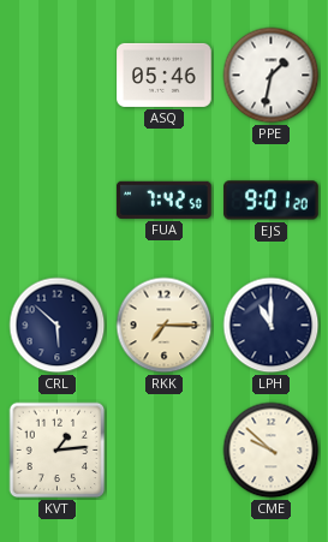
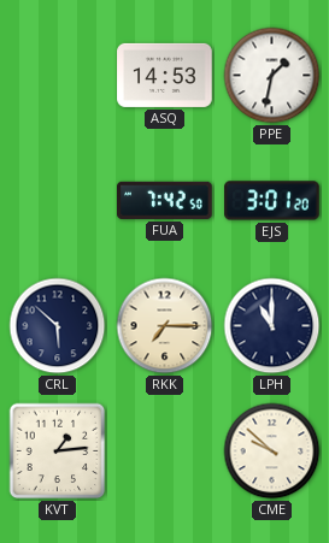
ASQ: 05:46 -> 14:53
EJS: 9:01 -> 3:01
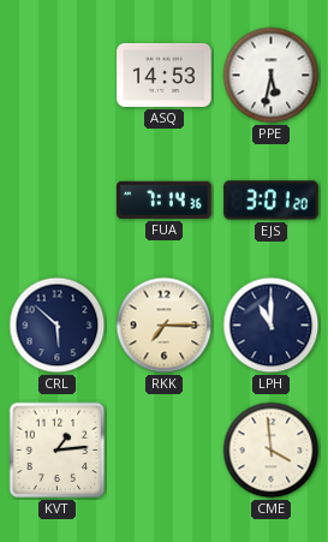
PPE: 1:32 -> 5:32
FUA: 7:42 -> 7:14
CME: 9:52 -> 3:59
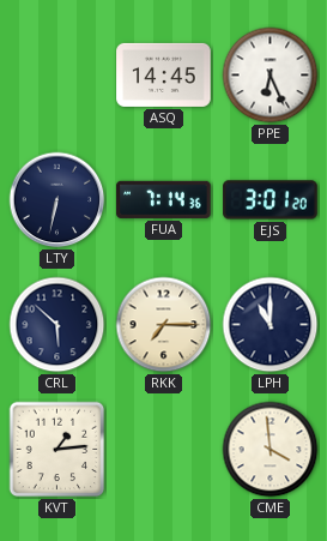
ASQ: 14:53 -> 14:45
PPE: 5:32 -> 6:26
LTY: none -> 6:32
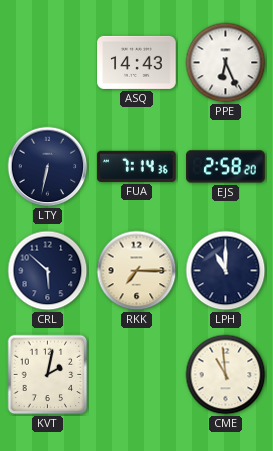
ASQ: 14:45 -> 14:43
EJS: 3:01 -> 2:58
KVT: 1:14 -> 2:02
CME: 3:59 -> 10:59
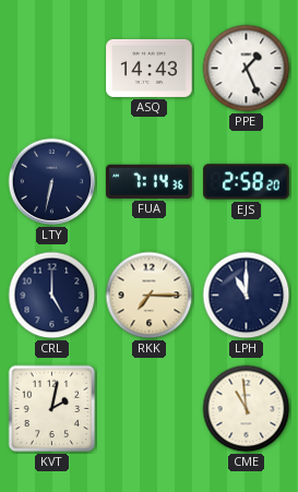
PPE: 6:26 -> 1:26
CRL: 5:52 -> 5:00
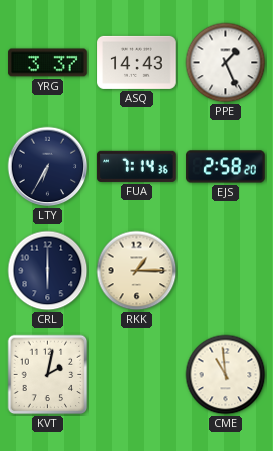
YRG: none -> 3:37
LTY: 6:32 -> 6:35
CRL: 5:00 -> 6:00
RKK: 7:15 -> 1:15
LPH: 11:00 -> none
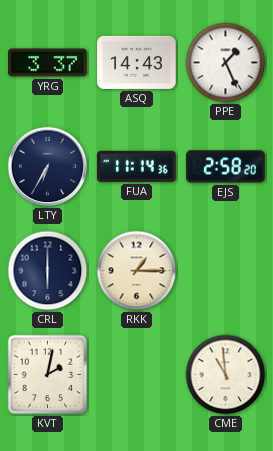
FUA: 7:14 -> 11:14
